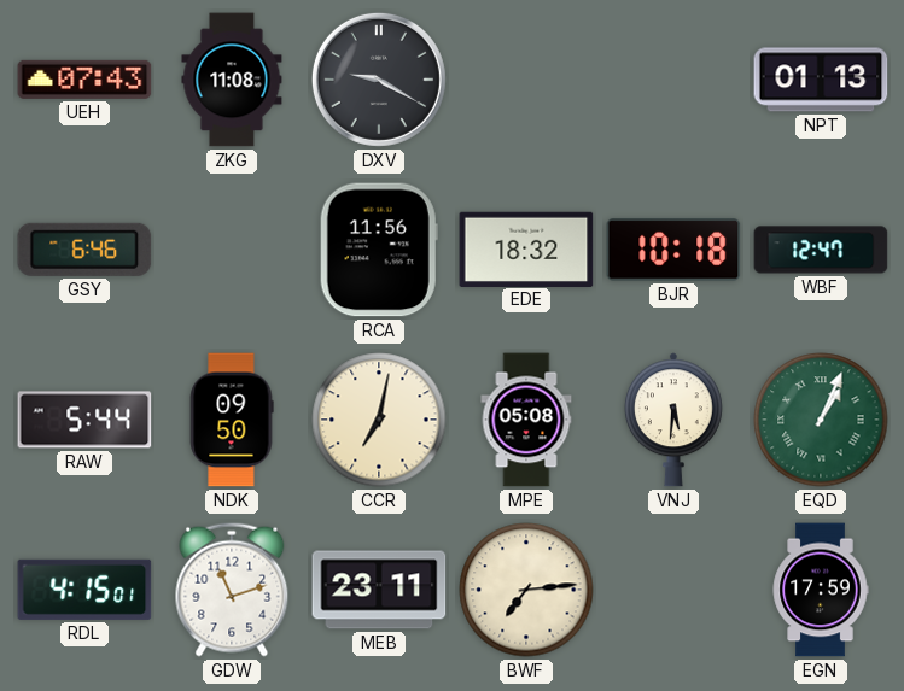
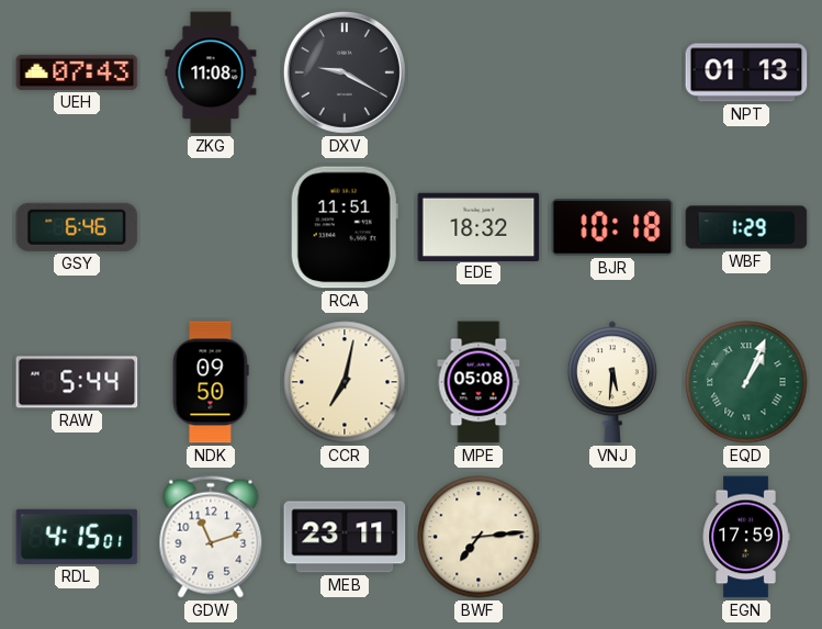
RCA: 11:56 -> 11:51
WBF: 12:47 -> 1:29
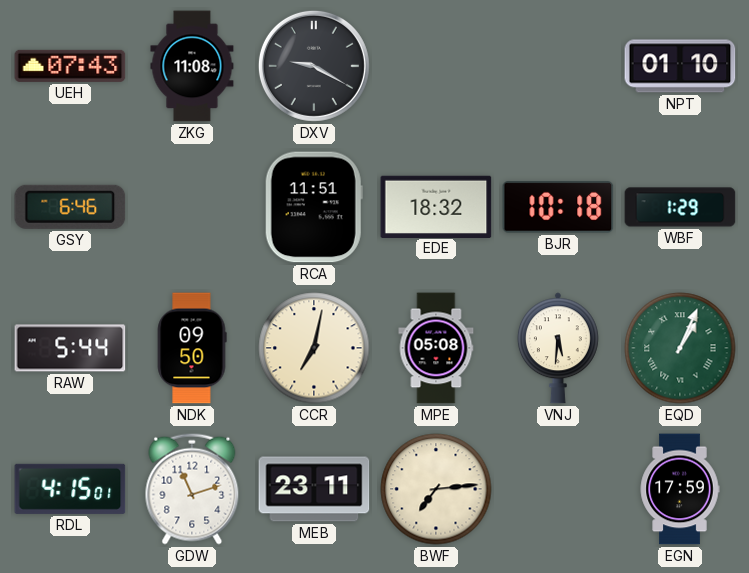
NPT: 01:13 -> 01:10
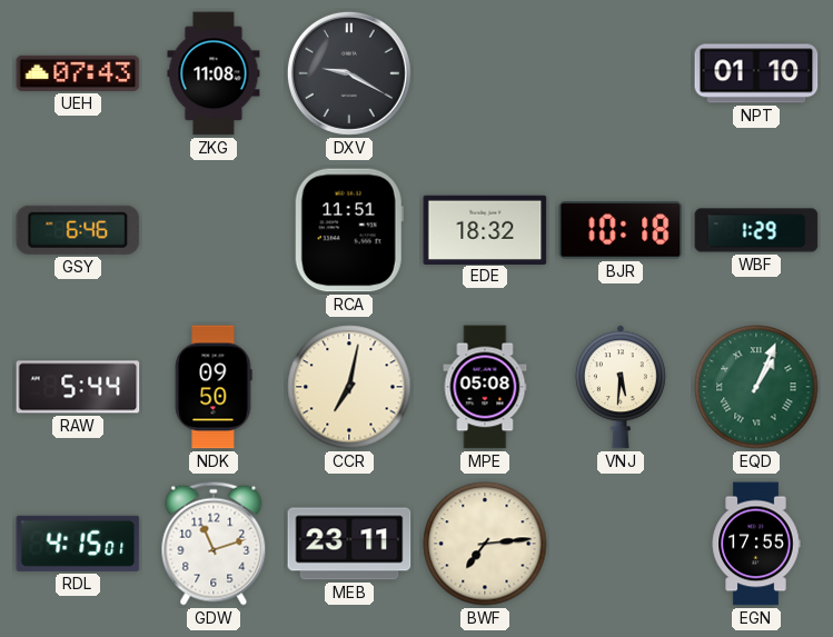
EGN: 17:59 -> 17:55
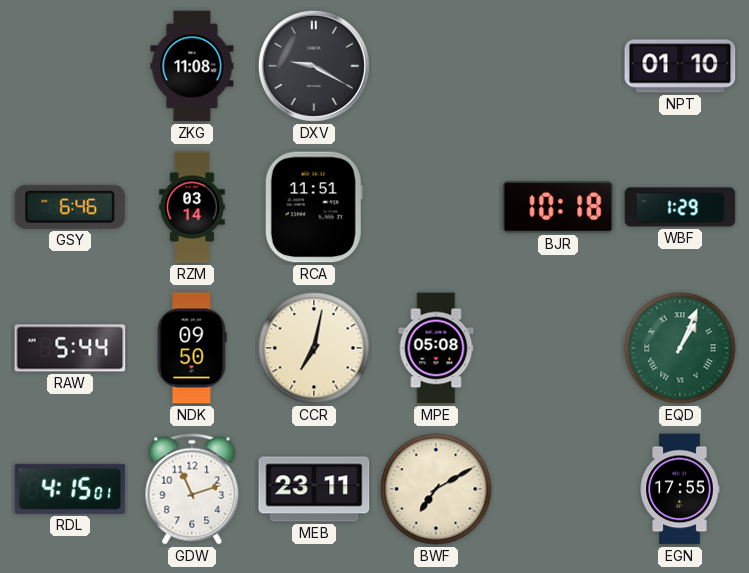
UEH: 07:43 -> none
RZM: none -> 03:14
EDE: 18:32 -> none
VNJ: 5:31 -> none
BWF: 7:14 -> 7:10
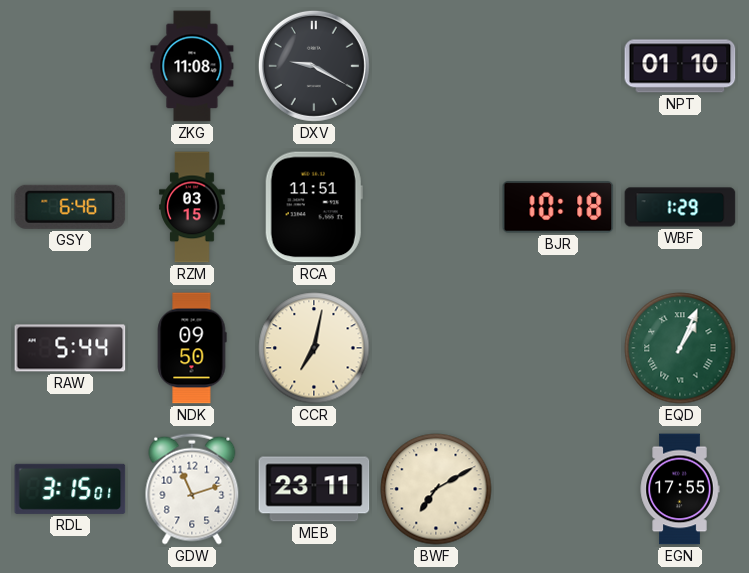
RZM: 03:14 -> 03:15
MPE: 05:08 -> none
RDL: 4:15 -> 3:15
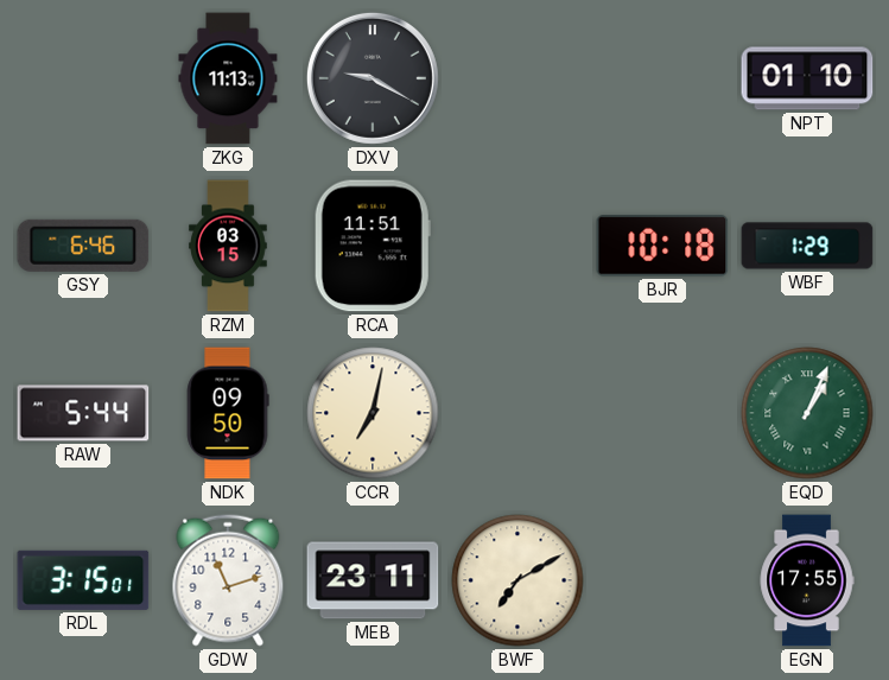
ZKG: 11:08 -> 11:13
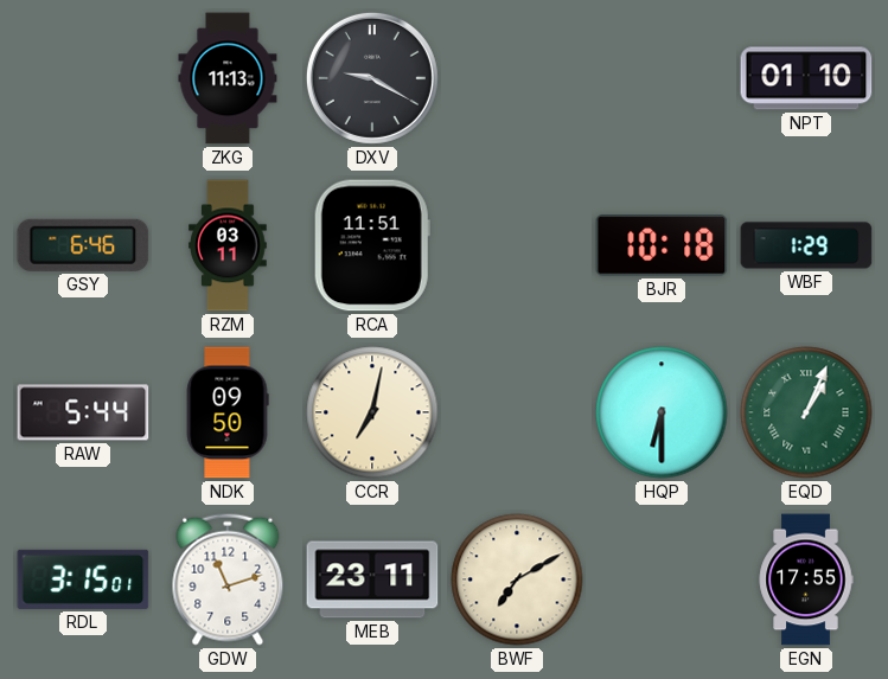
RZM: 03:15 -> 03:11
HQP: none -> 6:30
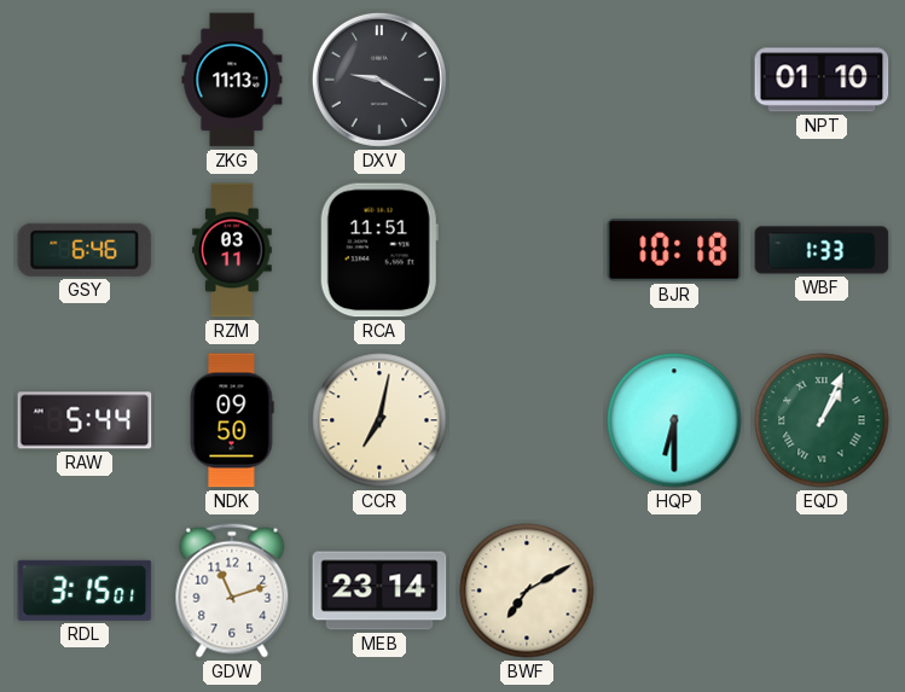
WBF: 1:29 -> 1:33
MEB: 23:11 -> 23:14
EGN: 17:55 -> none
